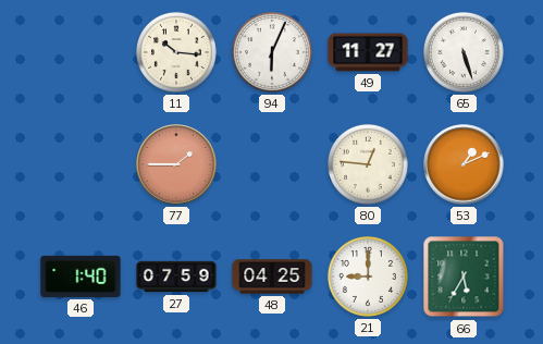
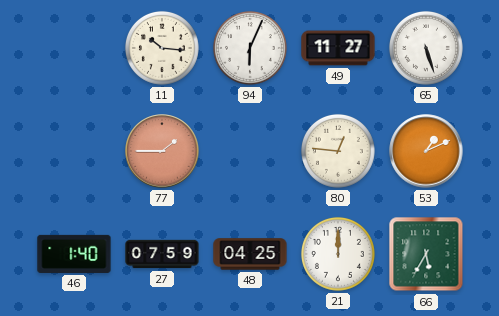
21: 9:00 -> 12:00
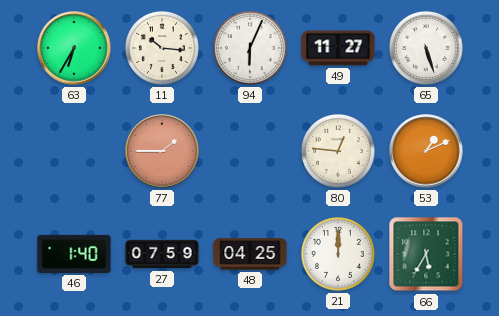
63: none -> 6:35
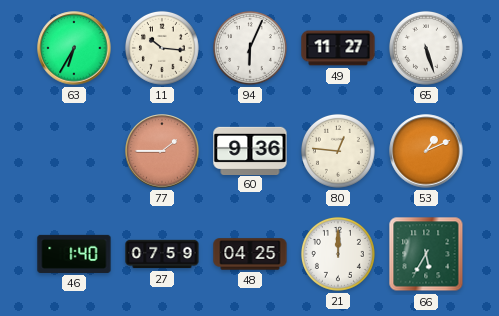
60: none -> 9:36
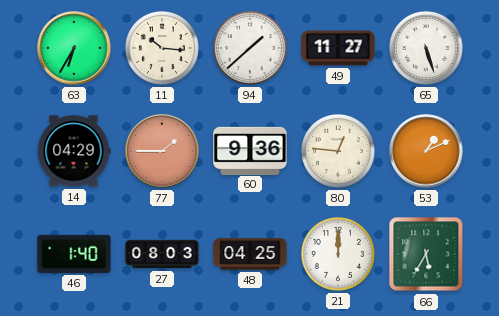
94: 6:04 -> 1:38
14: none -> 04:29
27: 07:59 -> 08:03
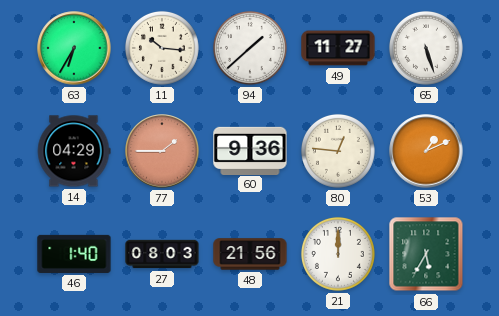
48: 04:25 -> 21:56
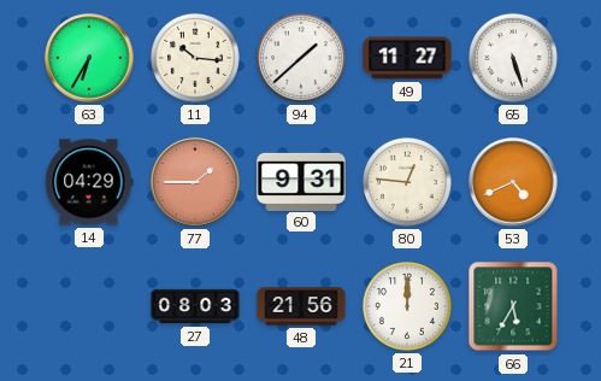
60: 9:36 -> 9:31
53: 1:11 -> 4:41
46: 1:40 -> none
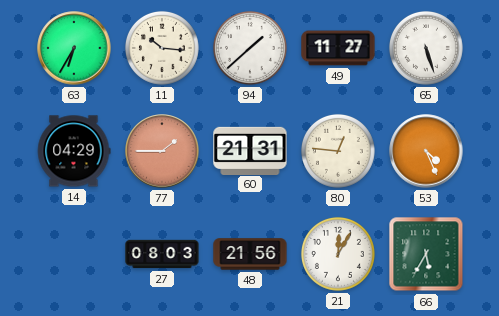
60: 9:31 -> 21:31
53: 4:41 -> 4:26
21: 12:00 -> 12:05
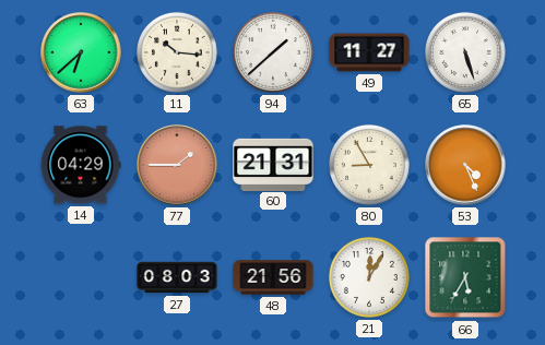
63: 6:35 -> 6:38
80: 12:46 -> 8:55
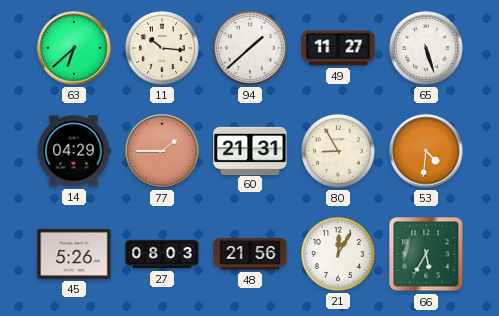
53: 4:26 -> 4:31
45: none -> 5:26
